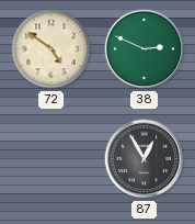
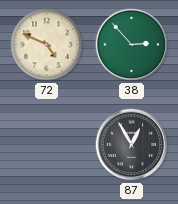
72: 4:51 -> 4:49
38: 2:49 -> 2:53
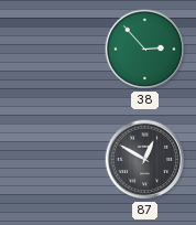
72: 4:49 -> none
87: 12:55 -> 12:50
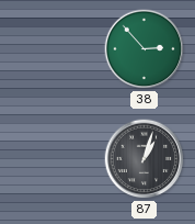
87: 12:50 -> 1:03
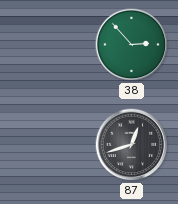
87: 1:03 -> 12:42
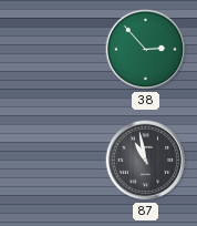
87: 12:42 -> 10:58
